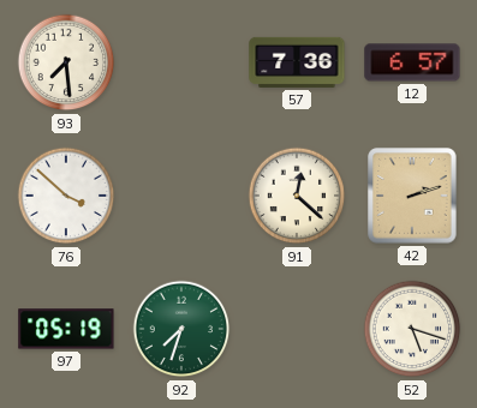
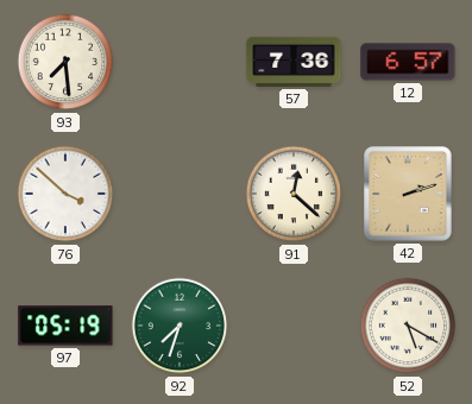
52: 5:18 -> 5:20
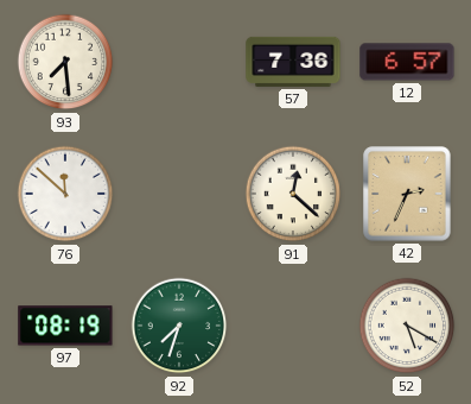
76: 3:52 -> 11:52
42: 2:12 -> 2:34
97: 05:19 -> 08:19
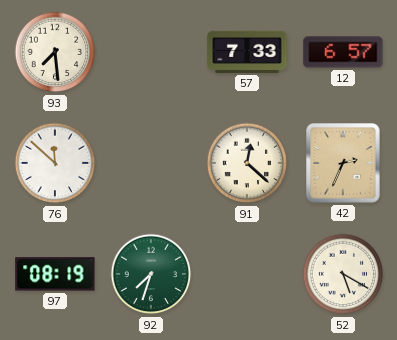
57: 7:36 -> 7:33
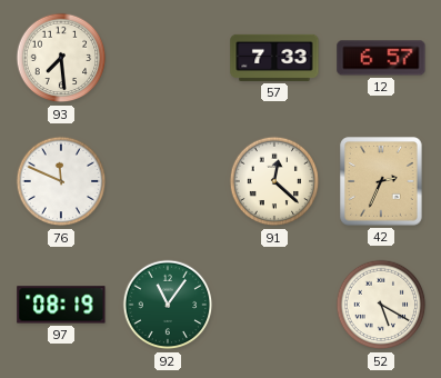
76: 11:52 -> 11:49
92: 7:33 -> 11:06
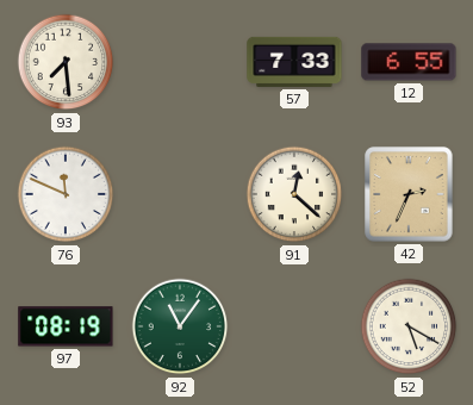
12: 6:57 -> 6:55
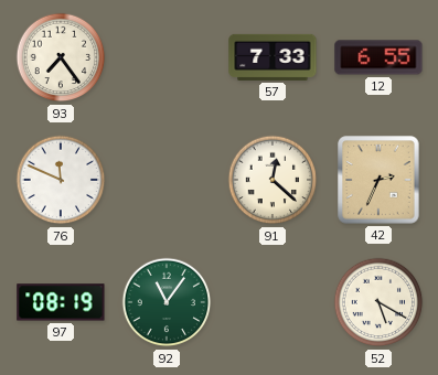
93: 7:29 -> 7:24
